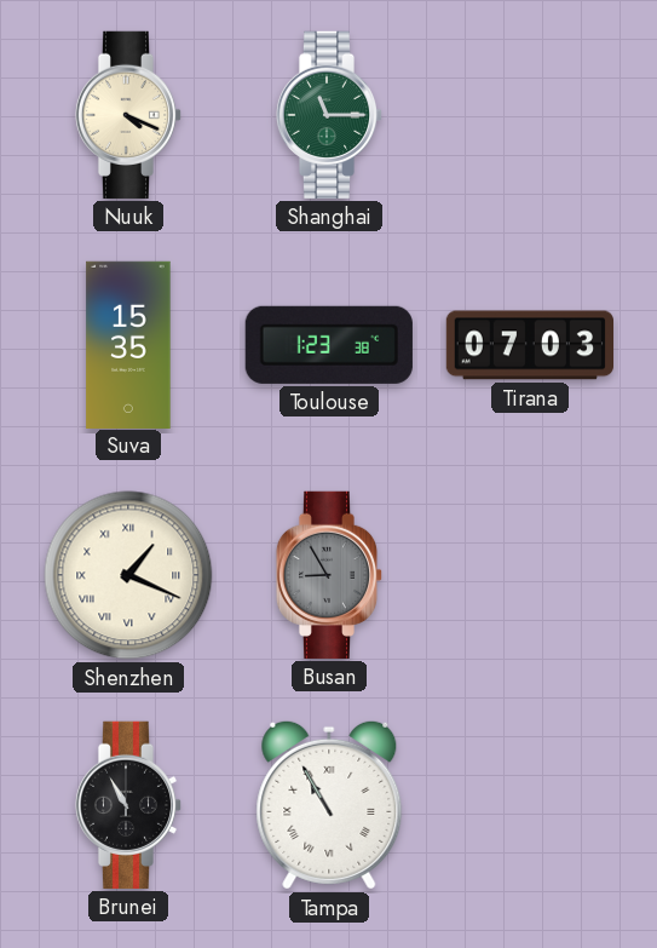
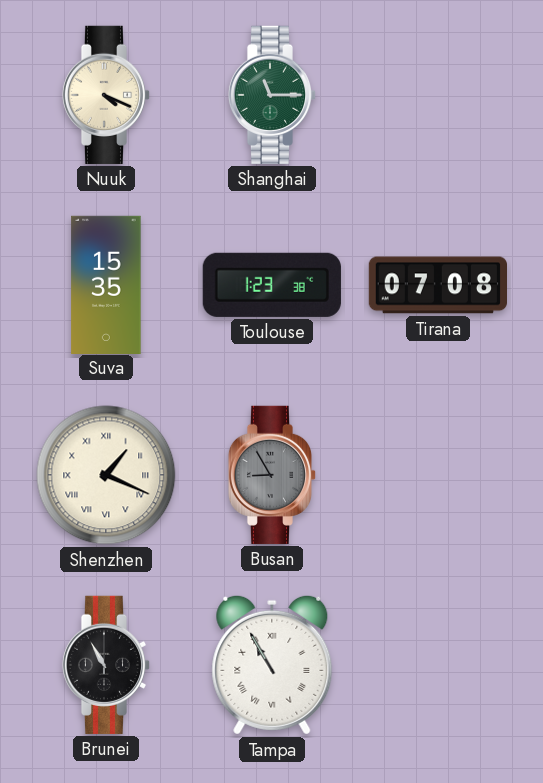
Tirana: 07:03 -> 07:08
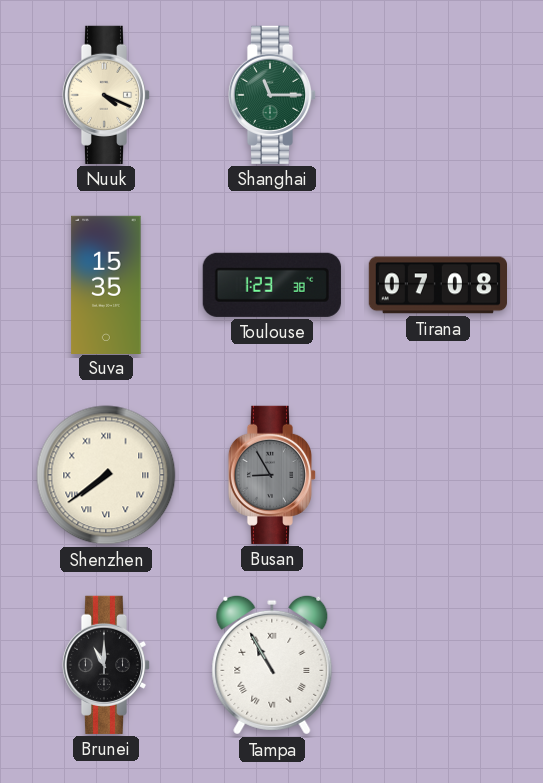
Shenzhen: 1:19 -> 7:39
Brunei: 10:55 -> 11:00
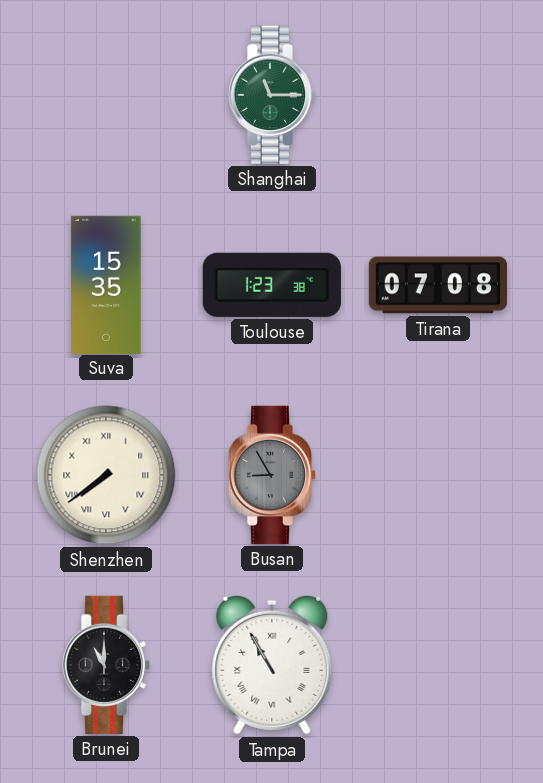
Nuuk: 4:19 -> none
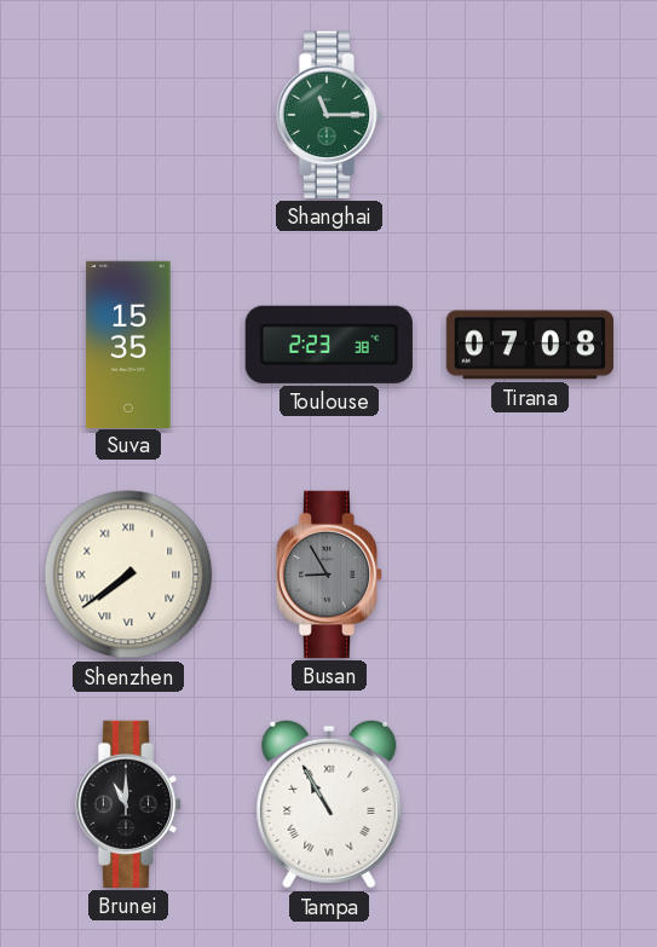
Toulouse: 1:23 -> 2:23
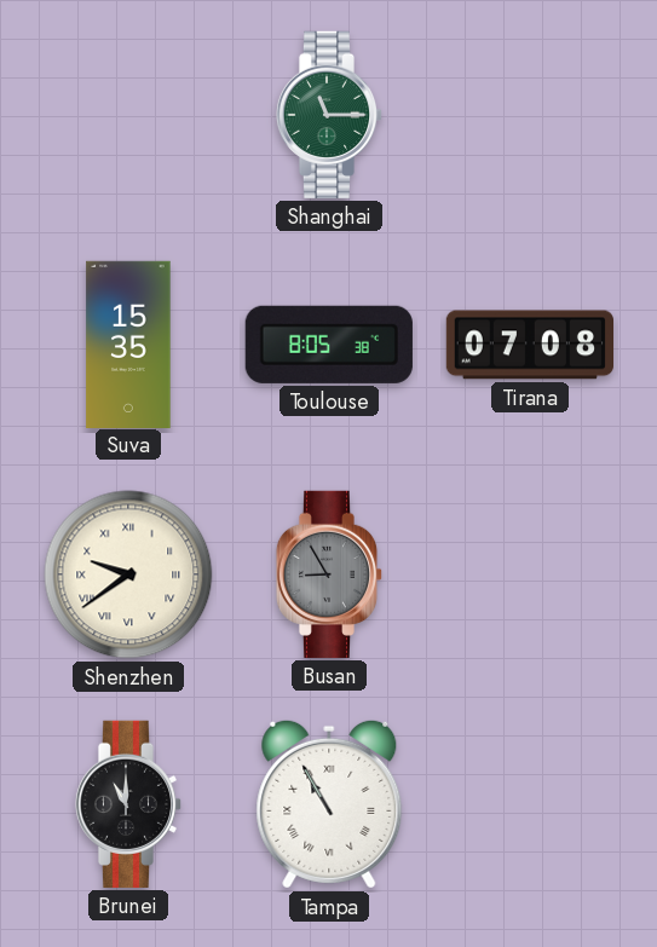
Toulouse: 2:23 -> 8:05
Shenzhen: 7:39 -> 9:39
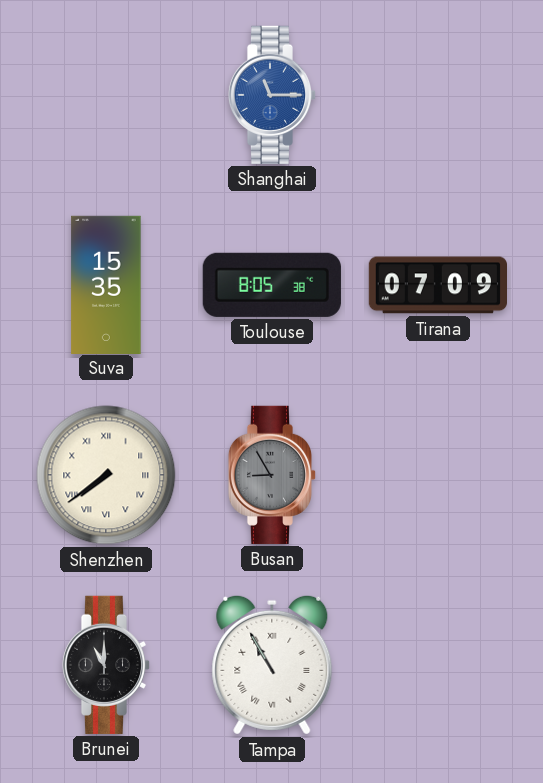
Shanghai dial: green -> blue
Tirana: 07:08 -> 07:09
Shenzhen: 9:39 -> 7:39
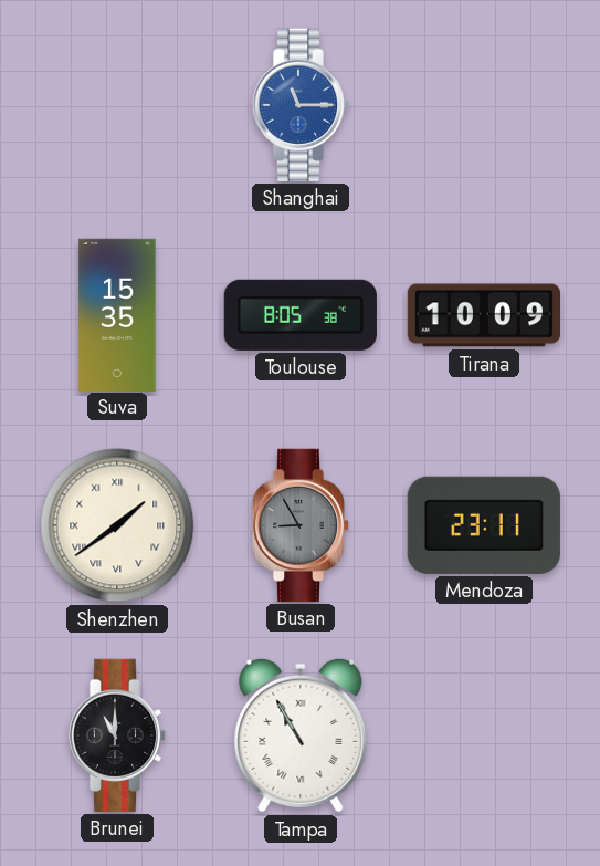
Tirana: 07:09 -> 10:09
Shenzhen: 7:39 -> 1:39
Mendoza: none -> 23:11
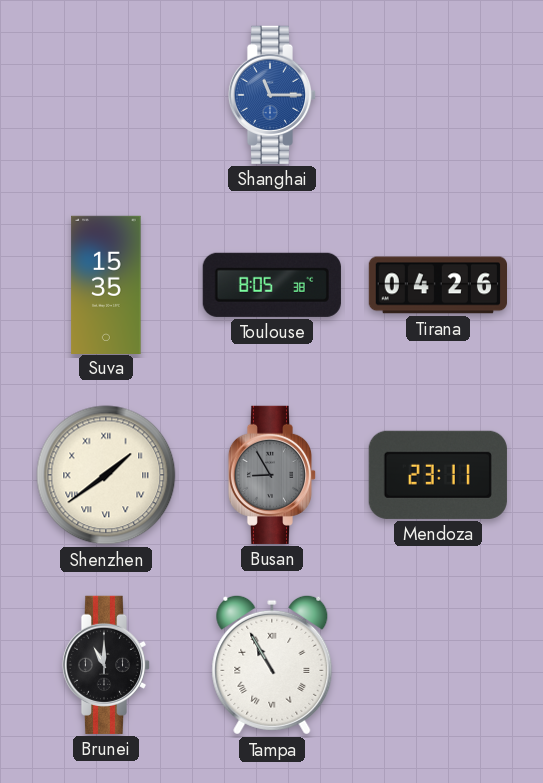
Tirana: 10:09 -> 04:26
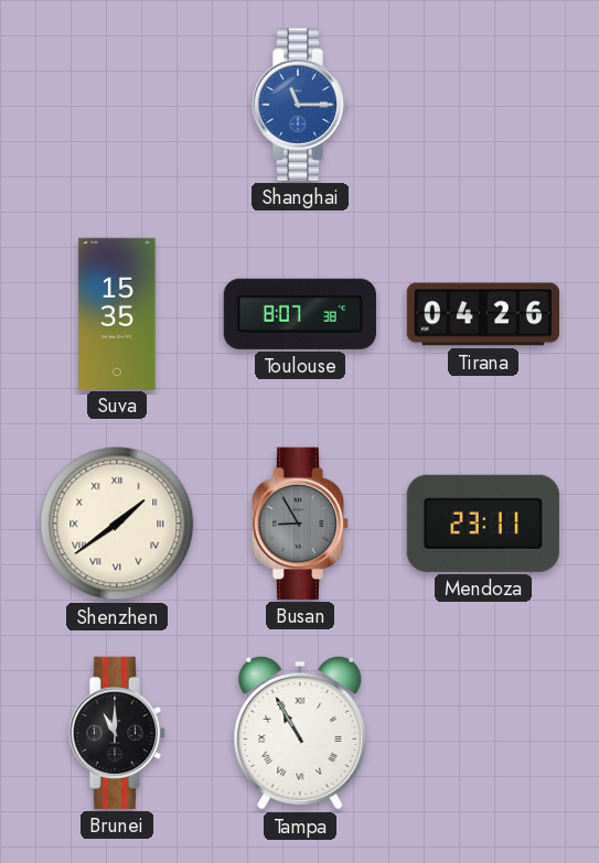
Toulouse: 8:05 -> 8:07
